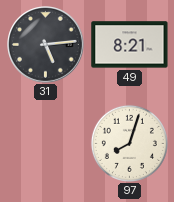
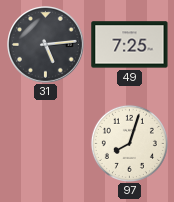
49: 8:21 -> 7:25
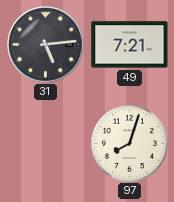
49: 7:25 -> 7:21
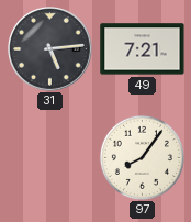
97: 8:03 -> 8:06
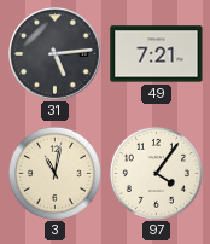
3: none -> 11:02
97: 8:06 -> 4:06
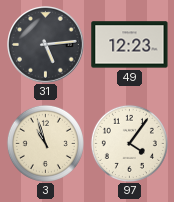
49: 7:21 -> 12:23
3: 11:02 -> 10:57
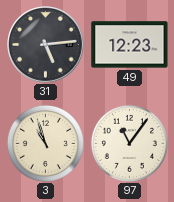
97: 4:06 -> 11:06
